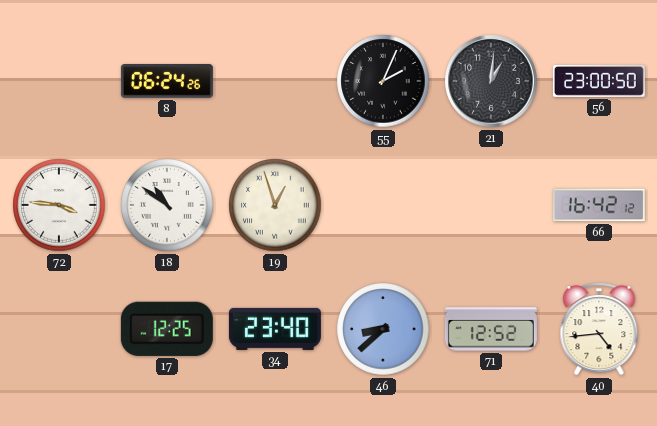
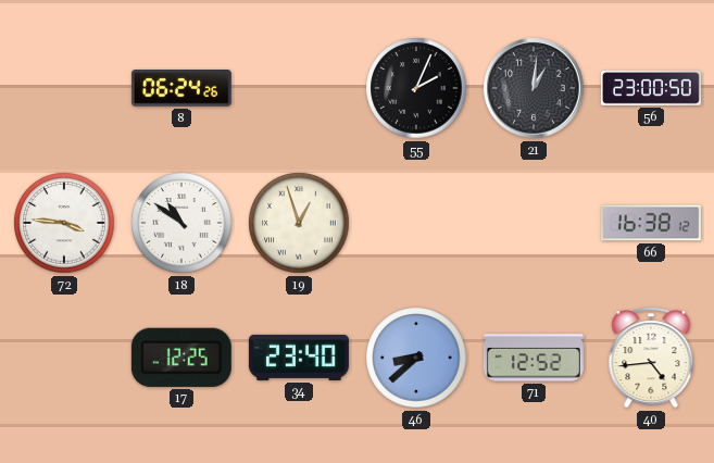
66: 16:42 -> 16:38
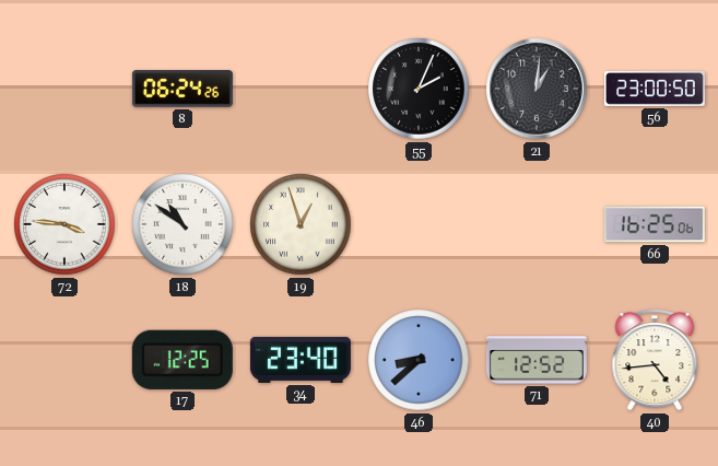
66: 16:38 -> 16:25
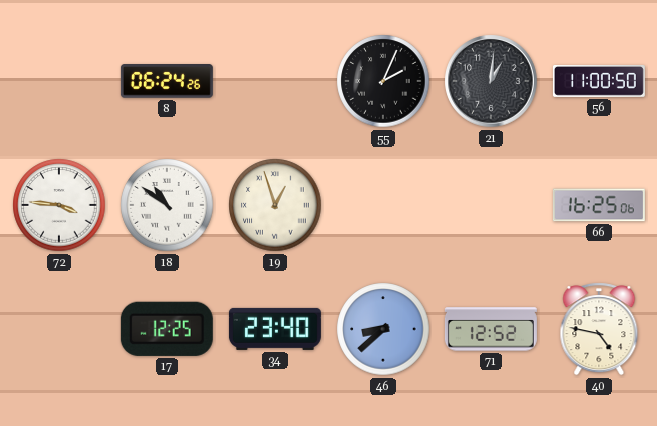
56: 23:00 -> 11:00
40: 4:44 -> 4:47
